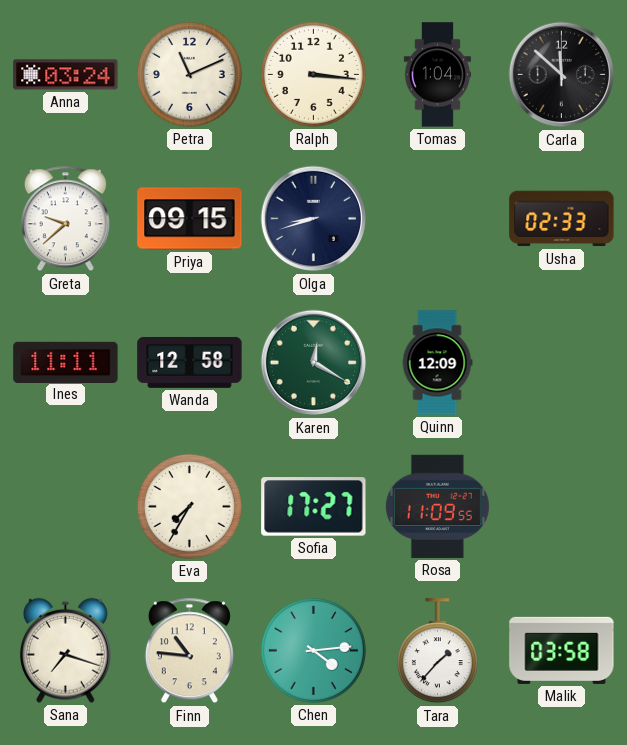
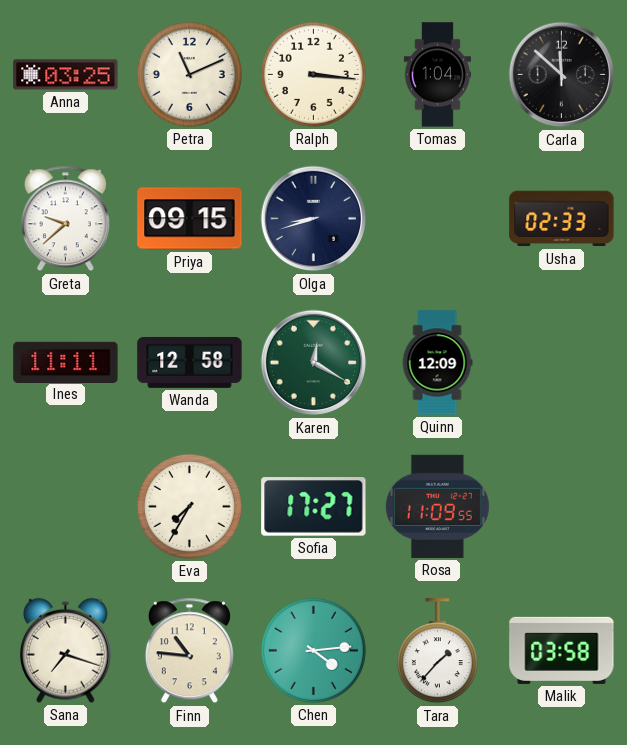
Anna: 03:24 -> 03:25
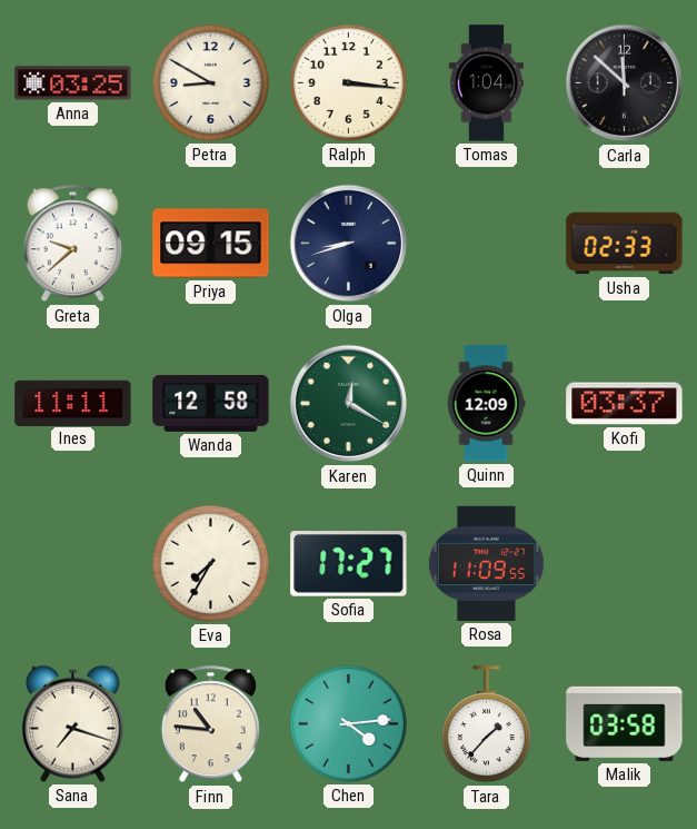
Petra: 11:11 -> 8:50
Kofi: none -> 03:37
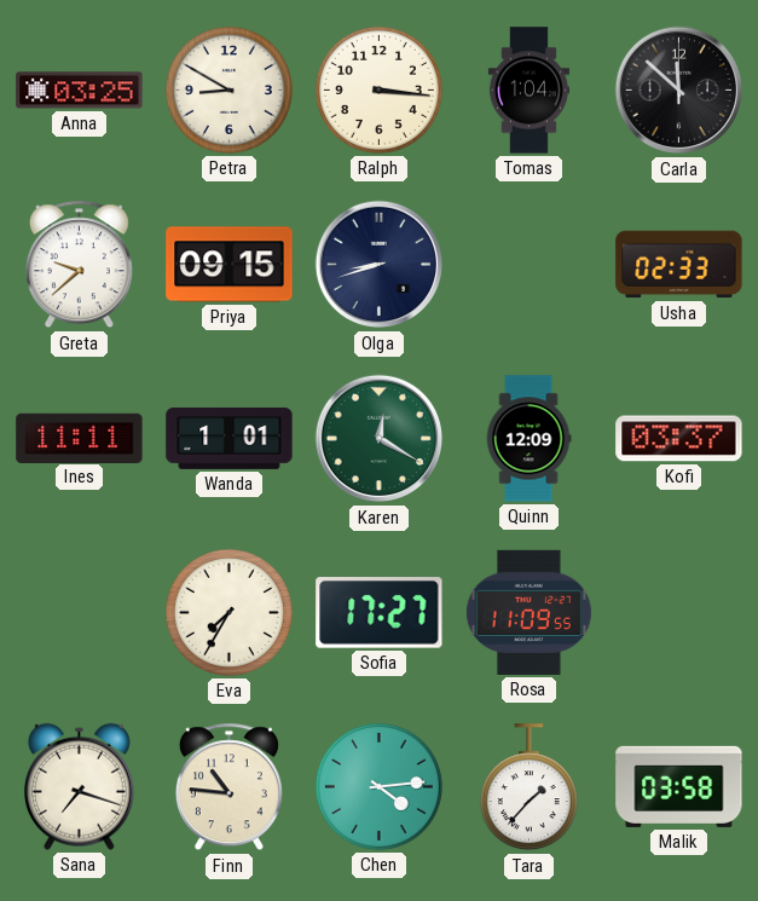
Wanda: 12:58 -> 1:01
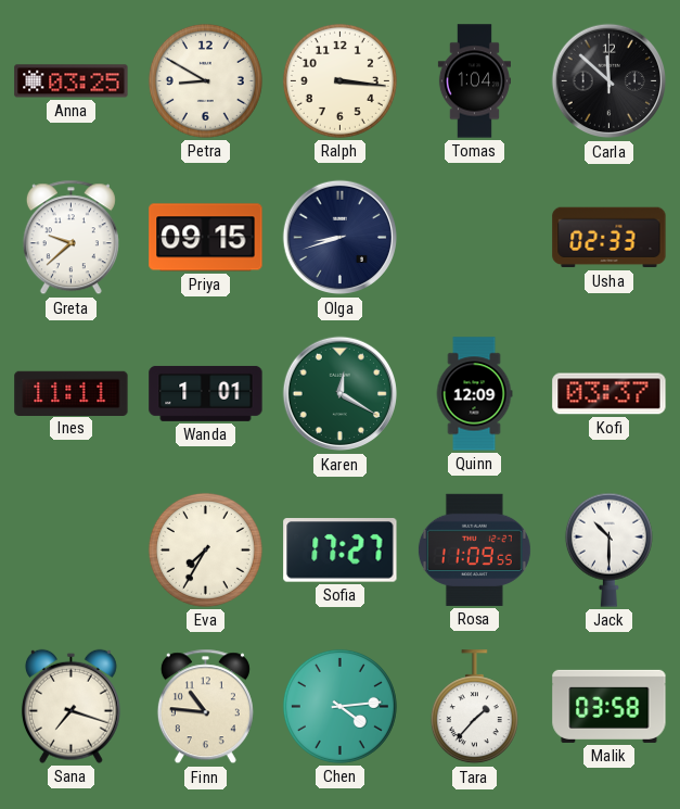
Jack: none -> 10:30
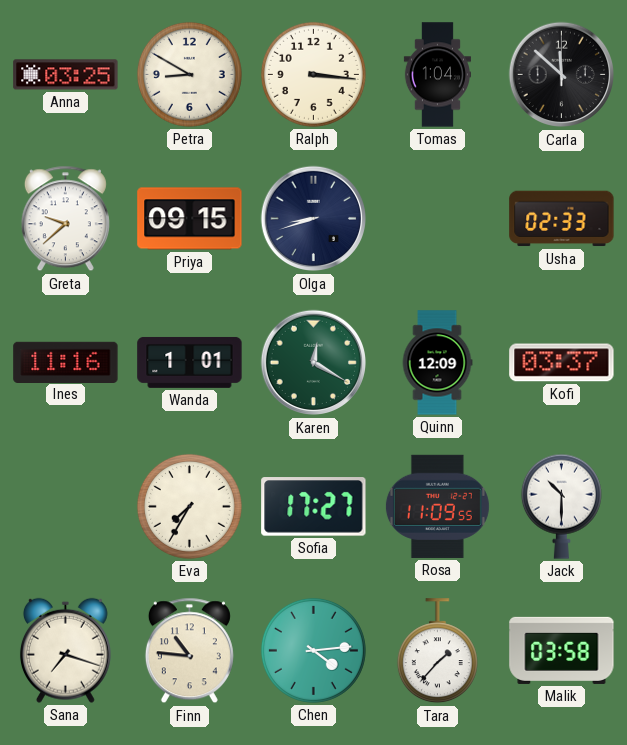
Ines: 11:11 -> 11:16
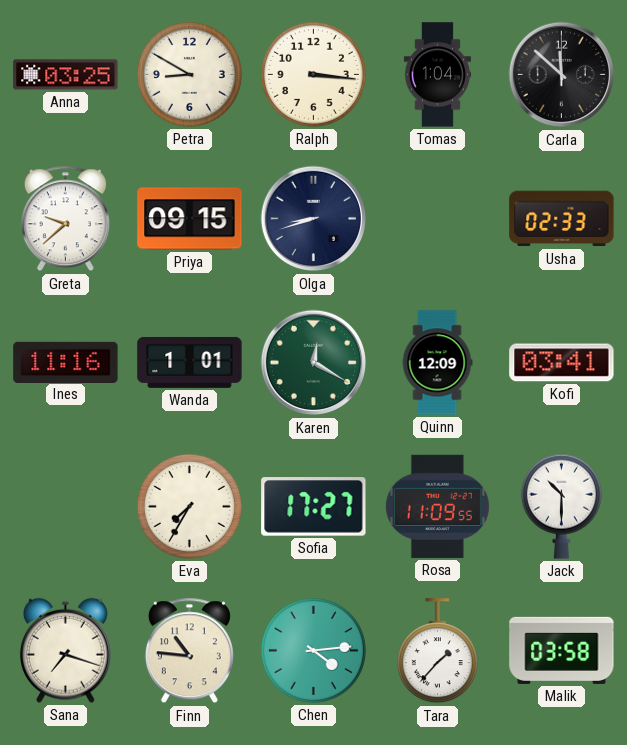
Kofi: 03:37 -> 03:41
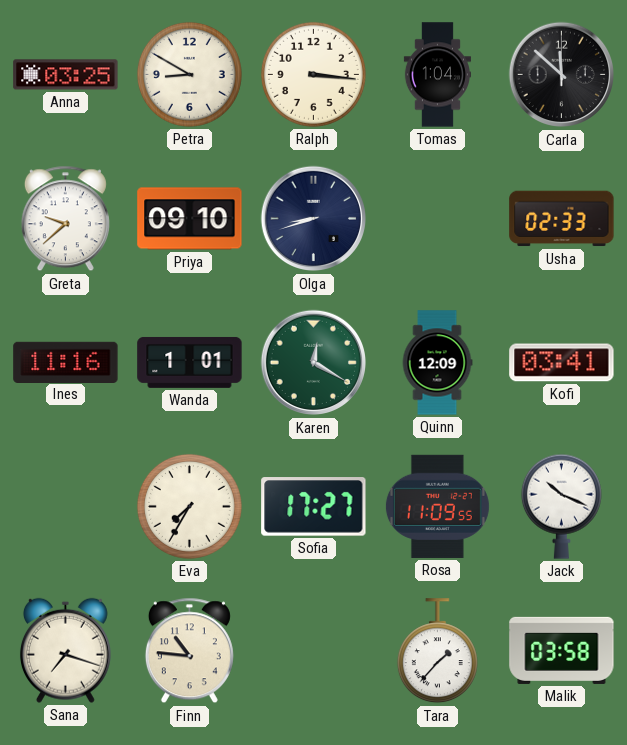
Priya: 09:15 -> 09:10
Jack: 10:30 -> 10:19
Chen: 4:14 -> none
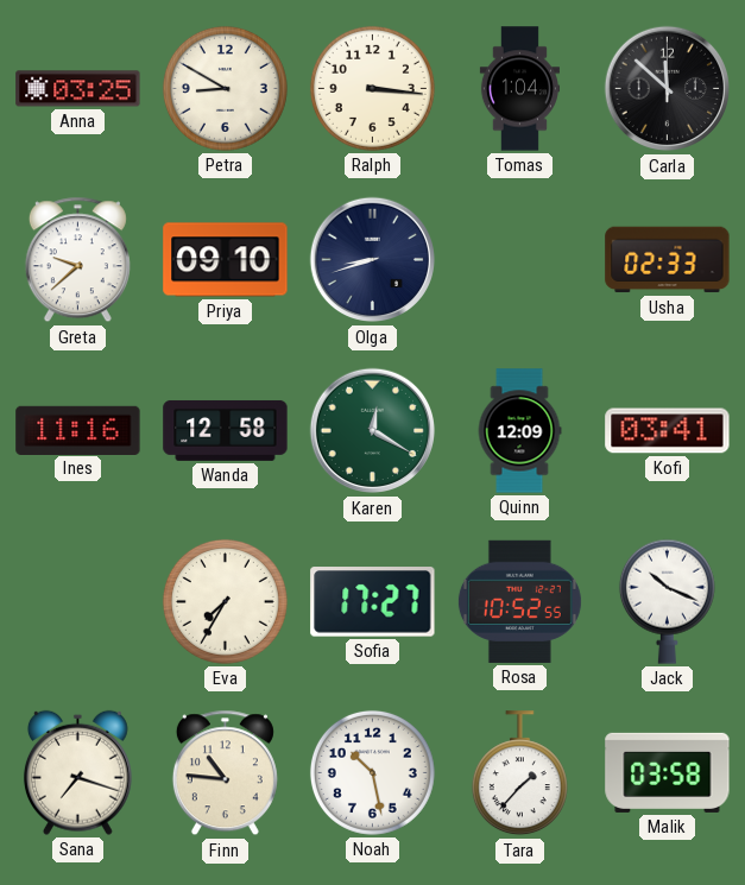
Wanda: 1:01 -> 12:58
Rosa: 11:09 -> 10:52
Noah: none -> 10:28
